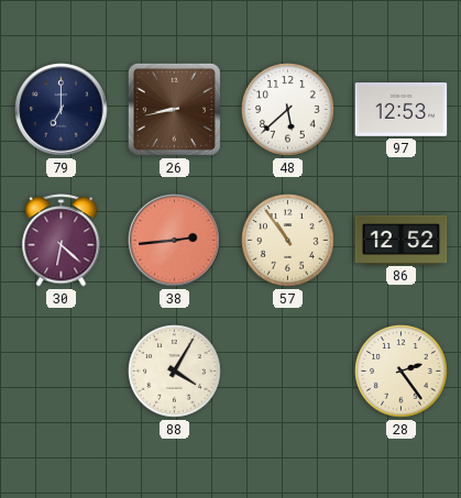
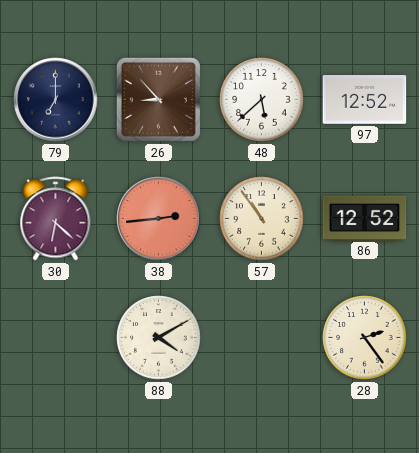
26: 8:43 -> 8:53
97: 12:53 -> 12:52
88: 4:05 -> 4:10
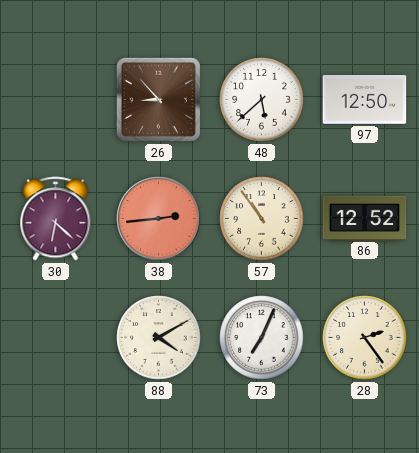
79: 7:00 -> none
97: 12:52 -> 12:50
73: none -> 7:04
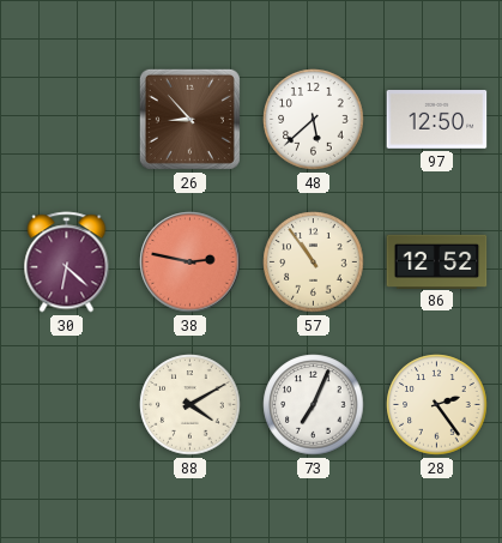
38: 2:44 -> 2:47
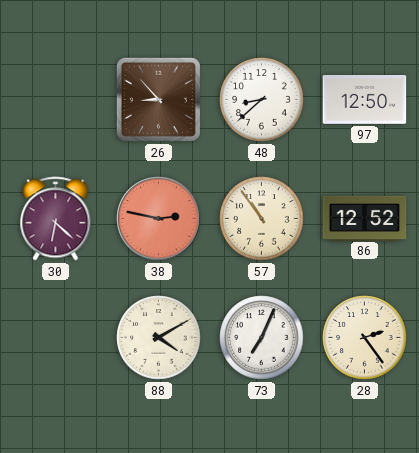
48: 5:38 -> 8:38
